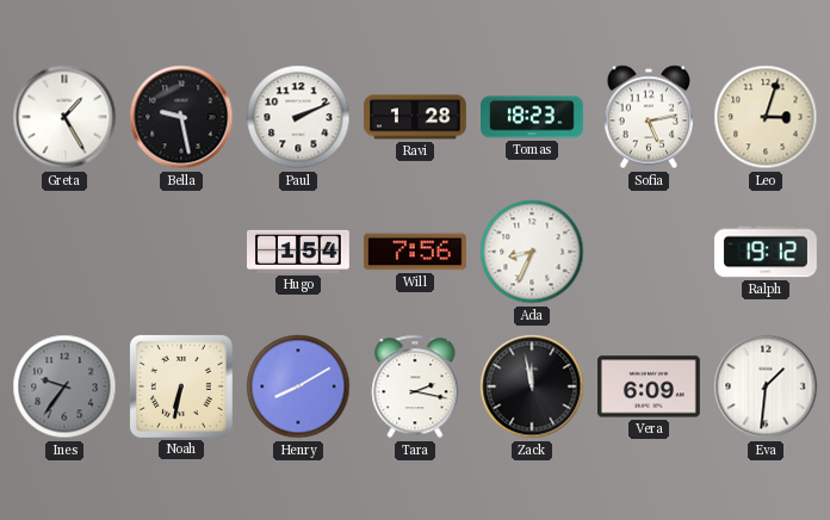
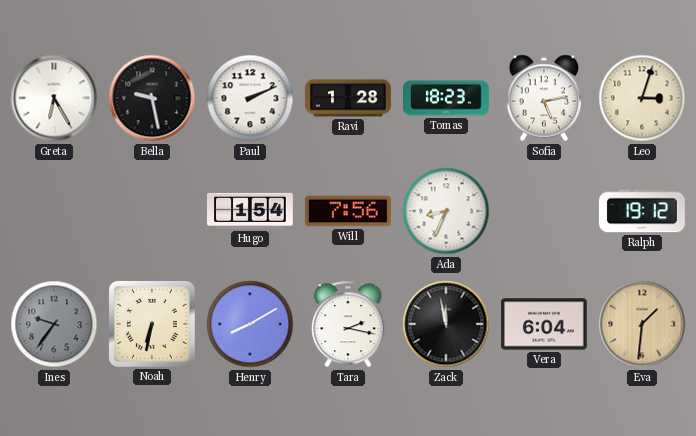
Greta: 1:25 -> 6:25
Vera: 6:09 -> 6:04
Eva dial: white -> champagne
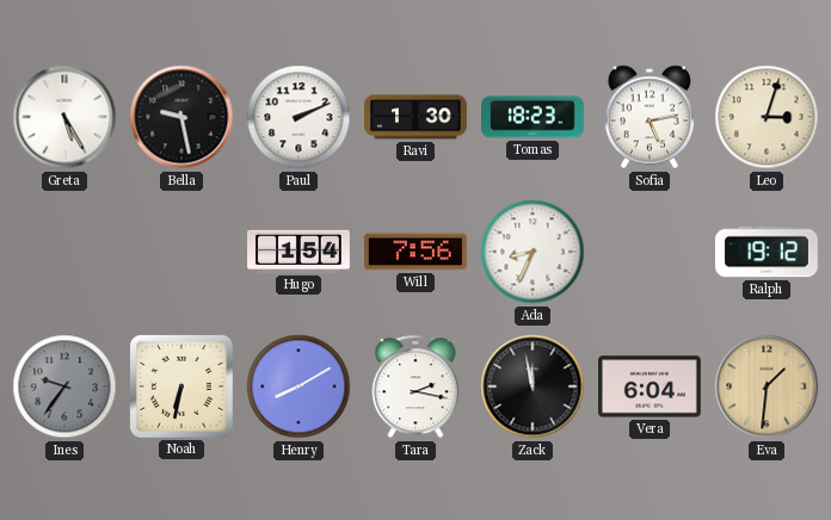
Greta: 6:25 -> 5:25
Ravi: 1:28 -> 1:30
